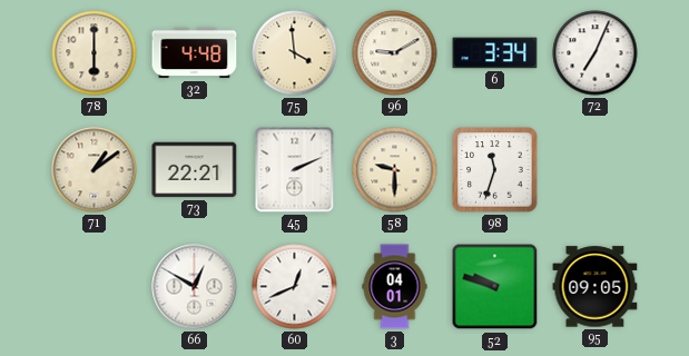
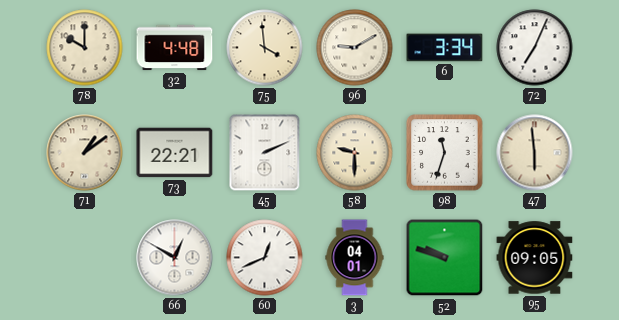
78: 6:00 -> 10:00
47: none -> 5:59
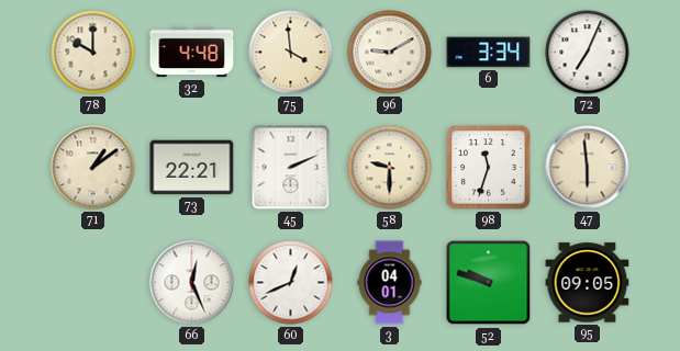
66: 12:50 -> 12:26
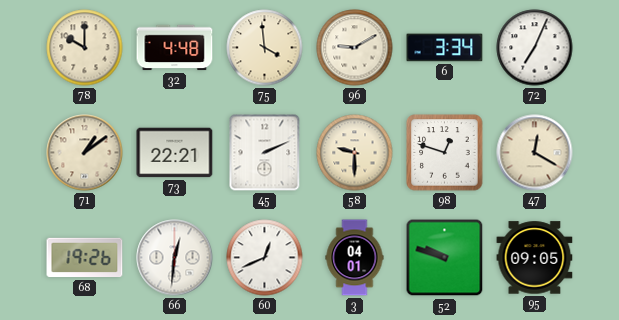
98: 11:33 -> 12:48
47: 5:59 -> 12:20
68: none -> 19:26
66: 12:26 -> 12:31
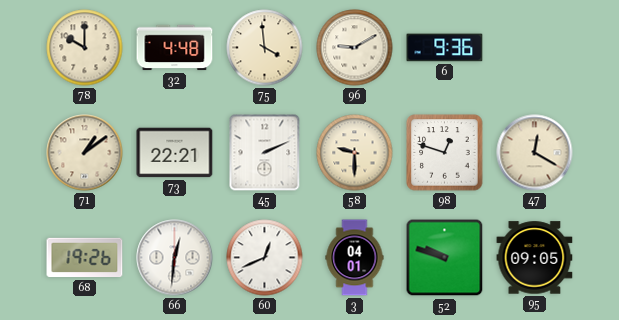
6: 3:34 -> 9:36
72: 7:04 -> none
